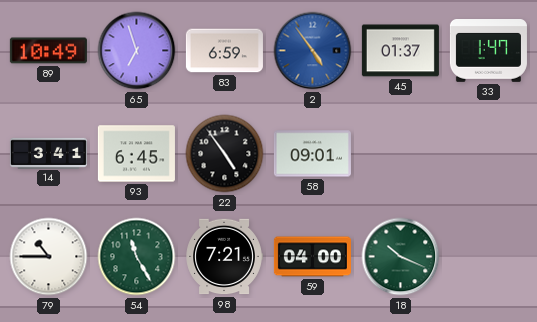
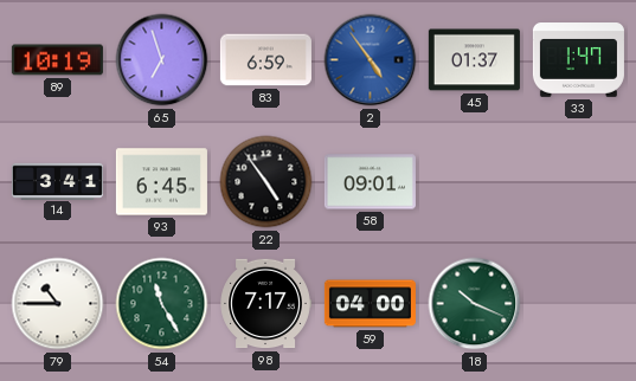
89: 10:49 -> 10:19
98: 7:21 -> 7:17
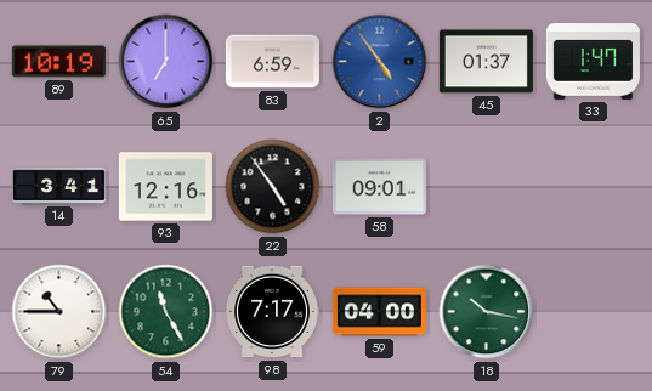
65: 6:57 -> 7:00
93: 6:45 -> 12:16
18: 10:19 -> 10:17
